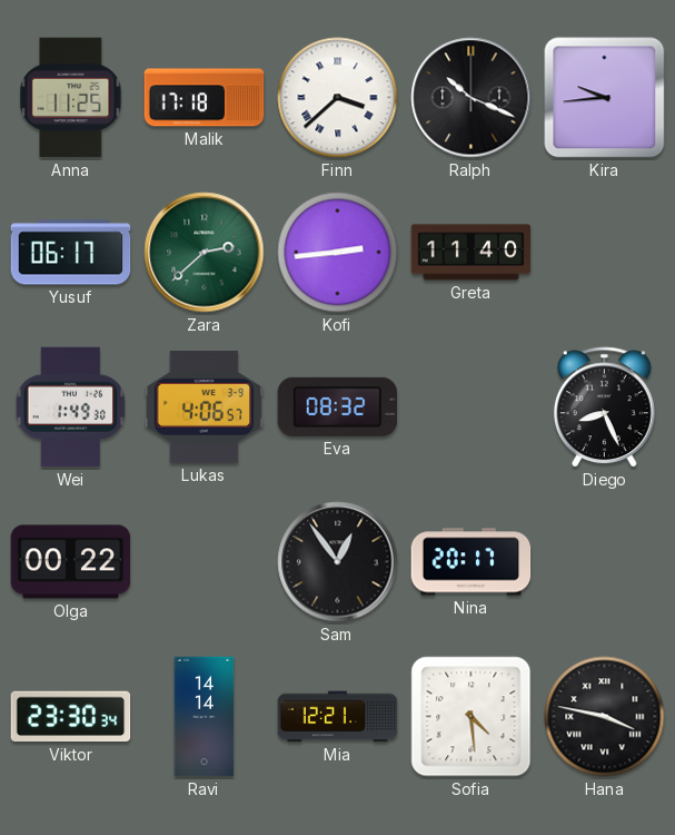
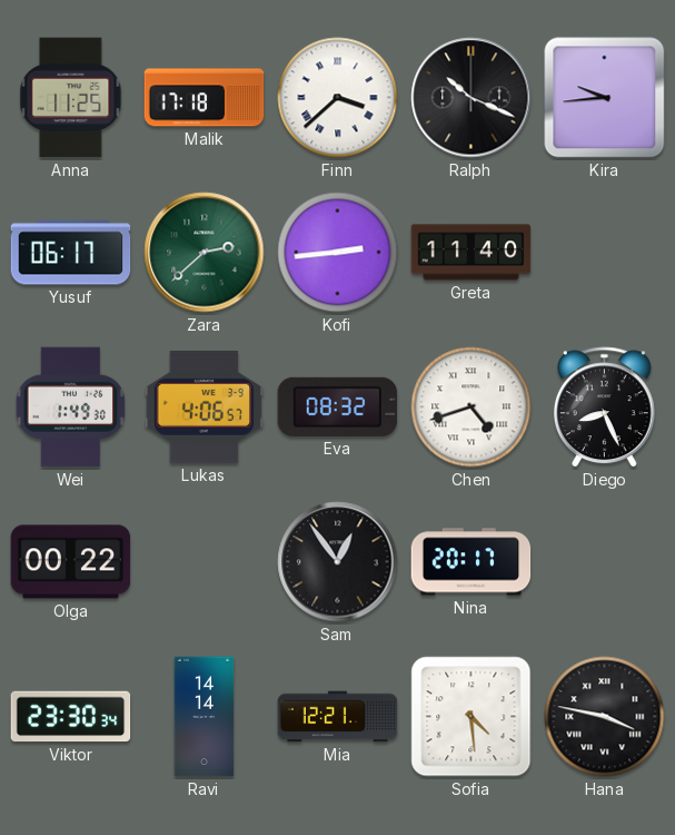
Chen: none -> 4:42
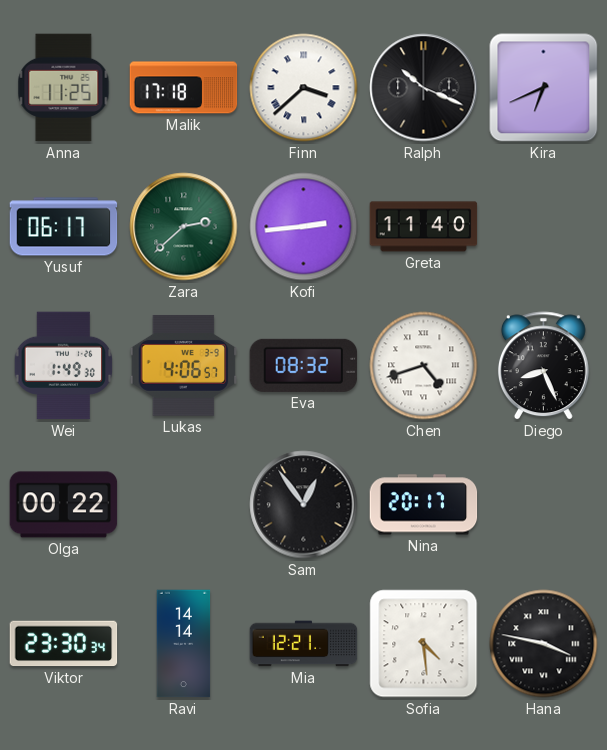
Kira: 9:44 -> 6:41
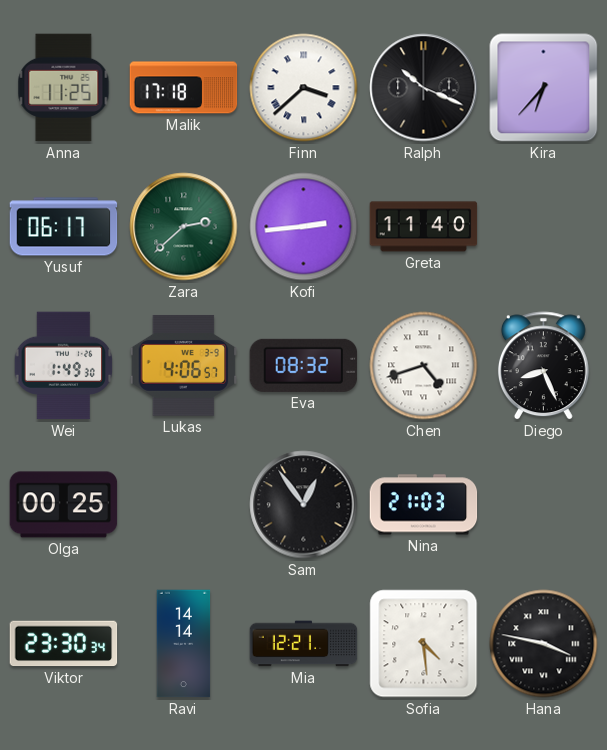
Kira: 6:41 -> 6:37
Olga: 00:22 -> 00:25
Nina: 20:17 -> 21:03
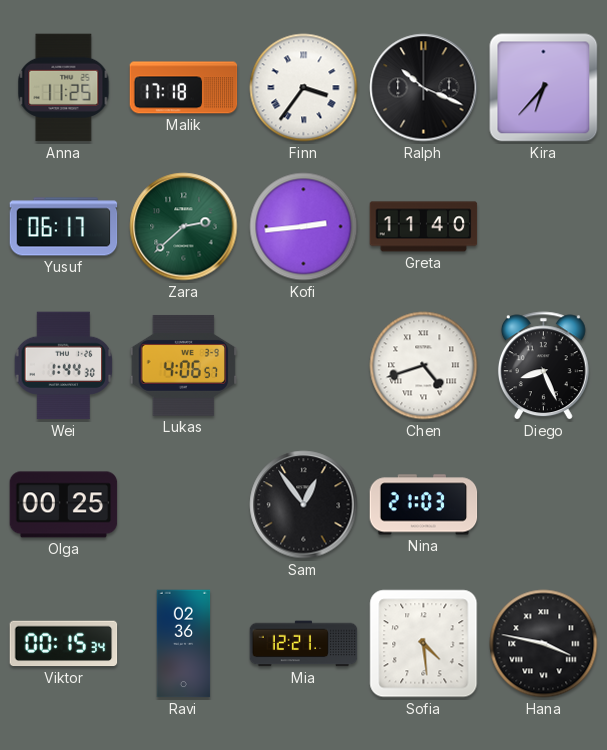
Finn: 3:38 -> 3:36
Wei: 1:49 -> 1:44
Eva: 08:32 -> none
Viktor: 23:30 -> 00:15
Ravi: 14:14 -> 02:36
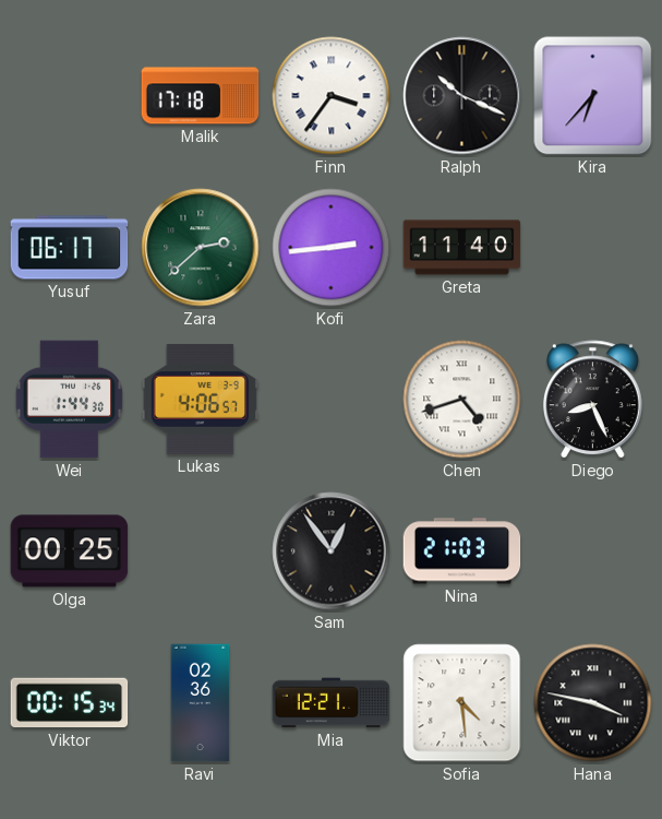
Anna: 11:25 -> none
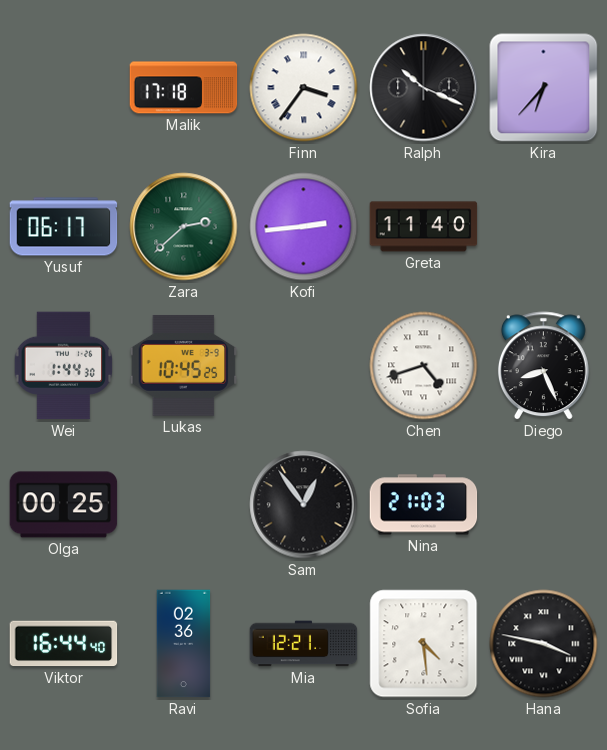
Lukas: 4:06 -> 10:45
Viktor: 00:15 -> 16:44
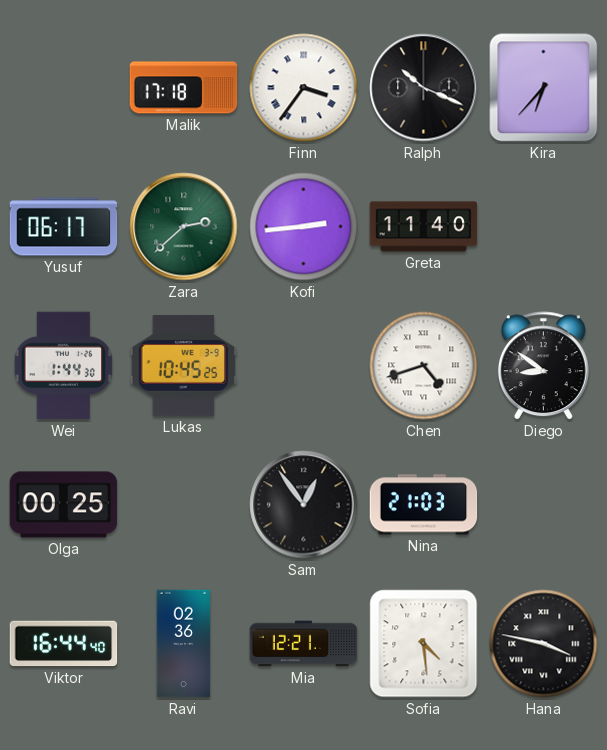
Diego: 8:26 -> 8:51
